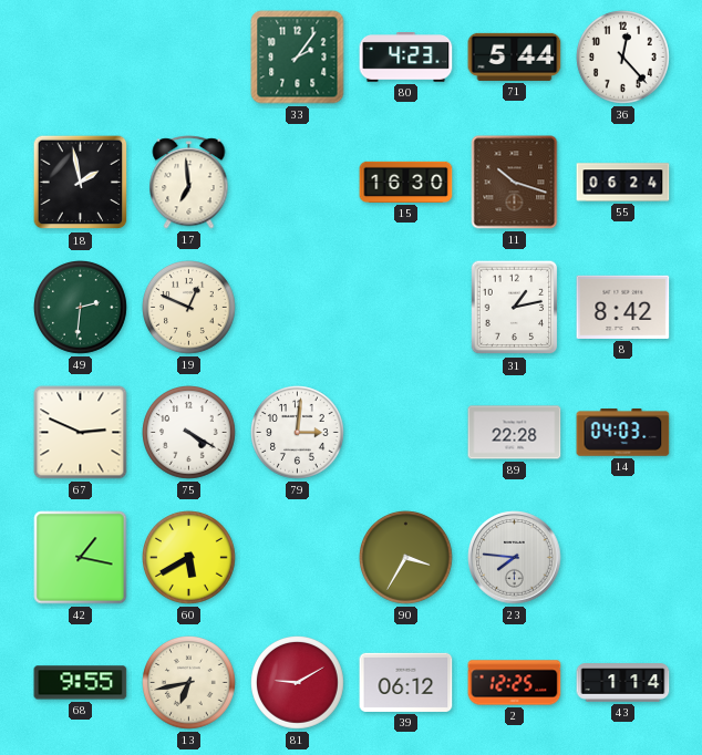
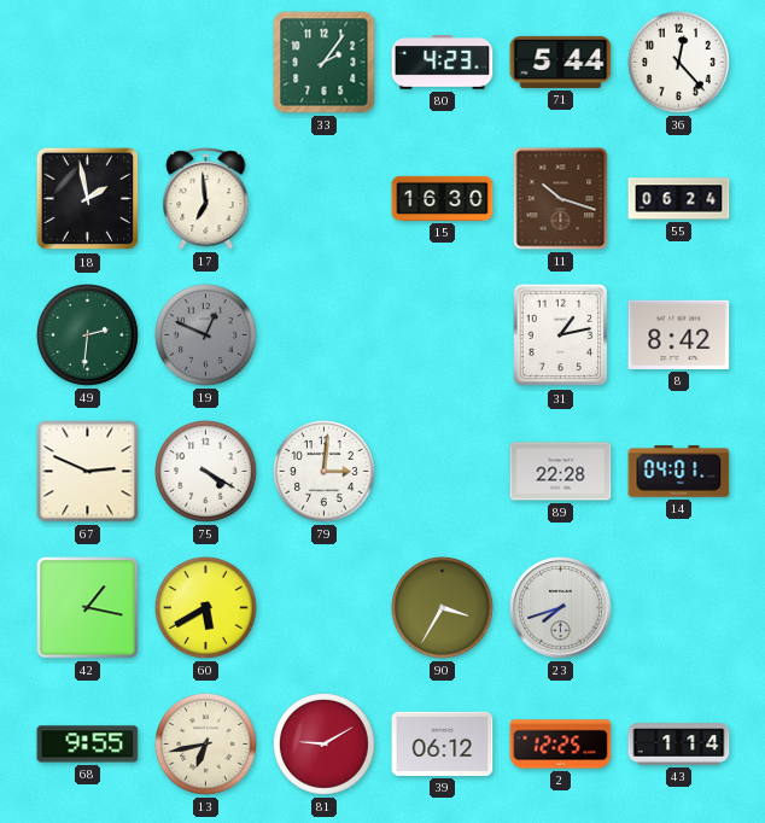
19 dial: cream -> grey
14: 04:03 -> 04:01
23: 7:46 -> 7:42
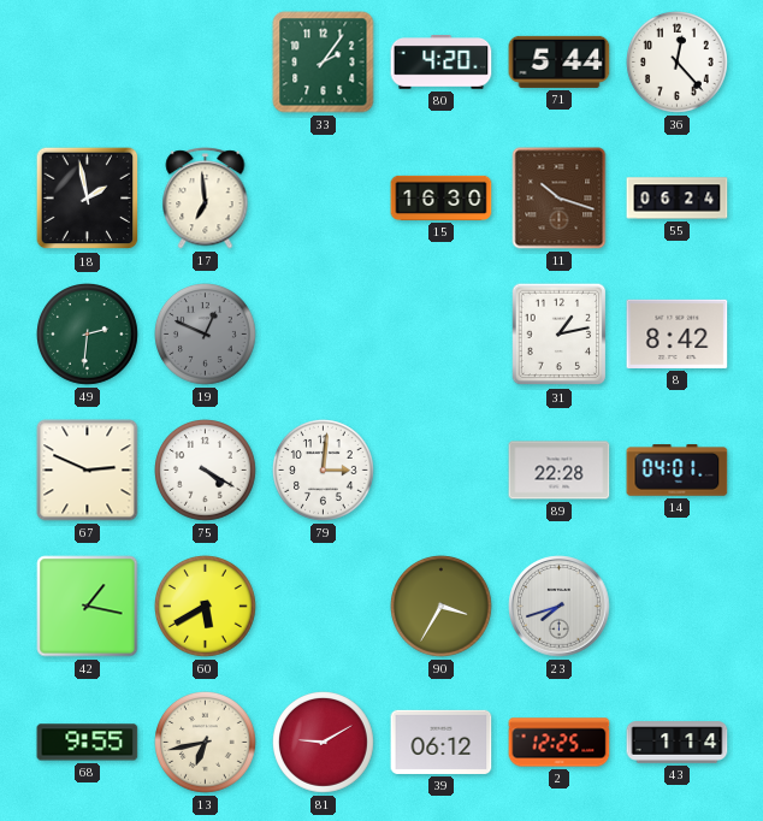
80: 4:23 -> 4:20
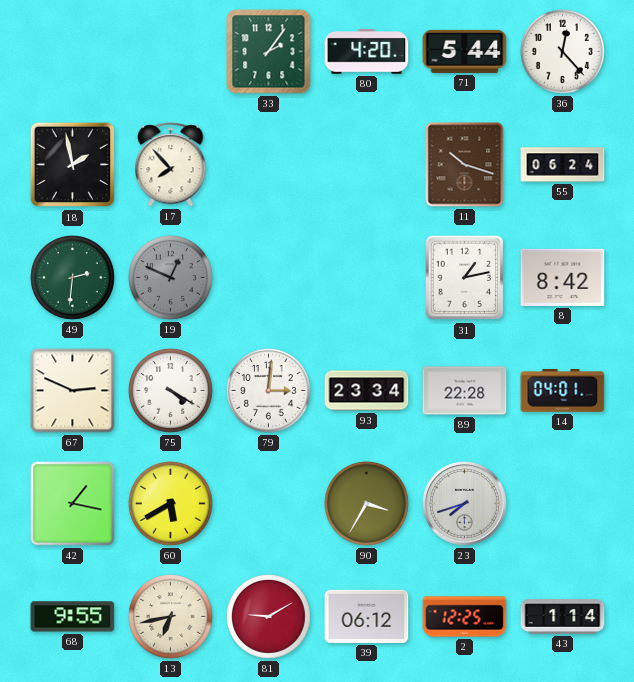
17: 6:59 -> 7:53
15: 16:30 -> none
93: none -> 23:34
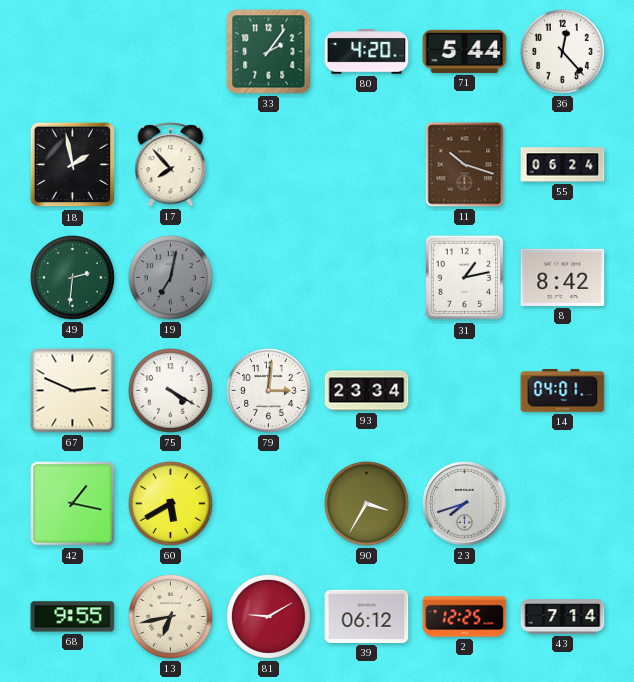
19: 12:49 -> 7:02
89: 22:28 -> none
43: 1:14 -> 7:14
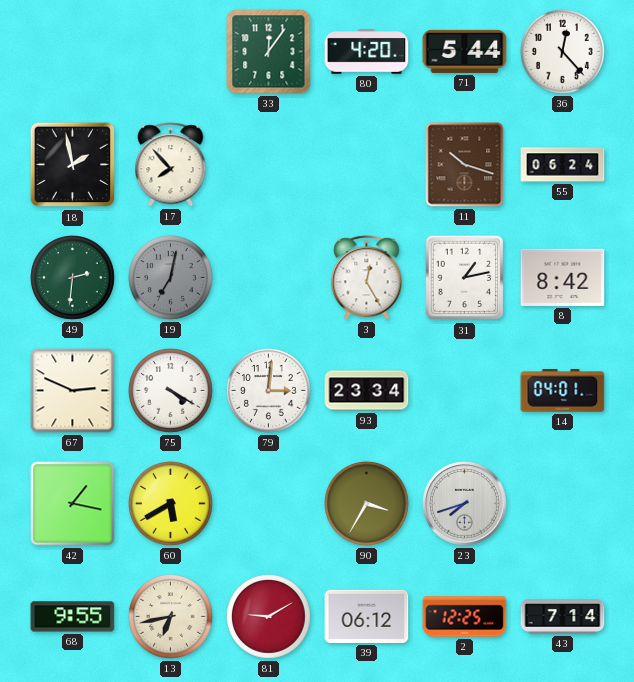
33: 2:06 -> 12:06
3: none -> 12:25
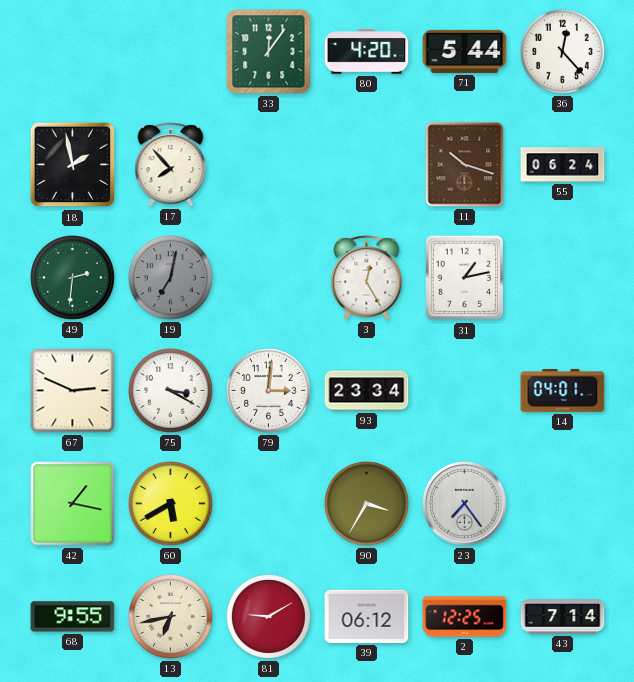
8: 8:42 -> none
75: 4:20 -> 3:20
23: 7:42 -> 7:24
